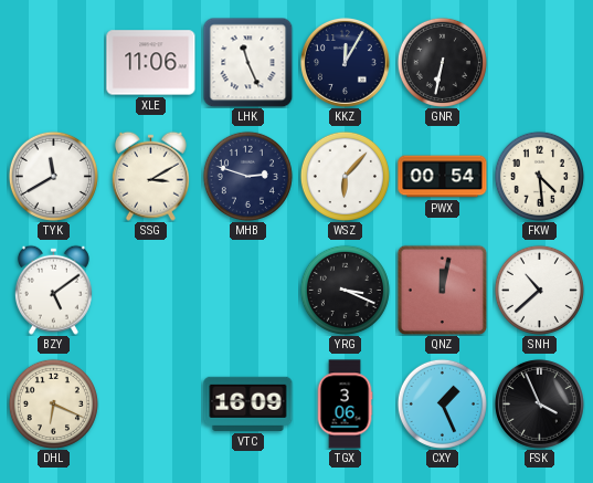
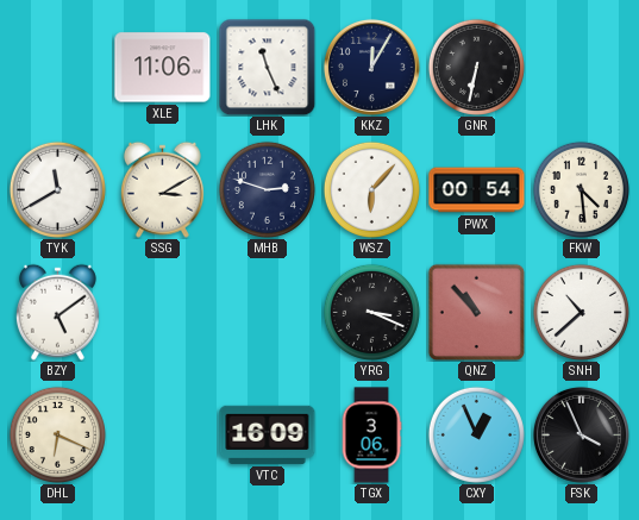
QNZ: 12:02 -> 10:53
CXY: 1:26 -> 12:56
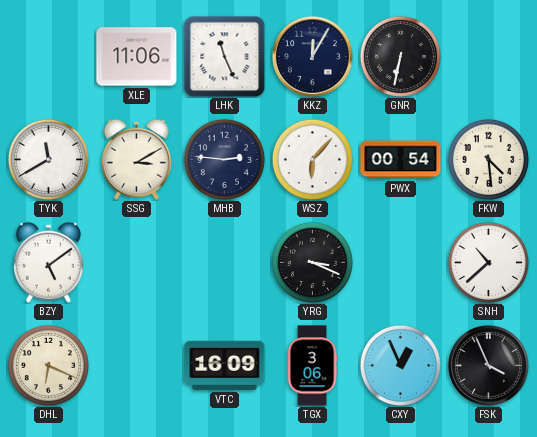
MHB: 2:48 -> 2:46
QNZ: 10:53 -> none
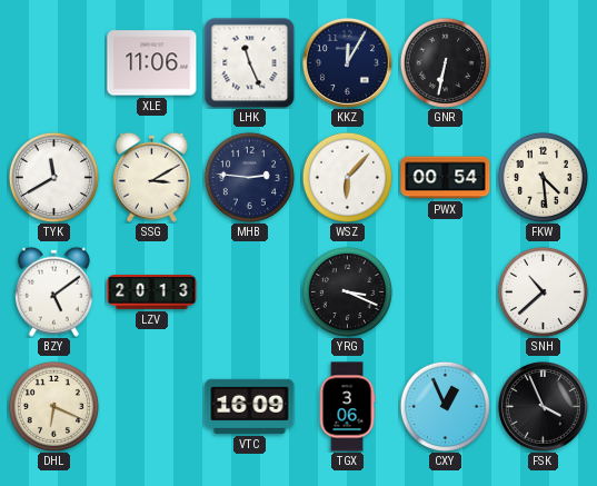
LZV: none -> 20:13
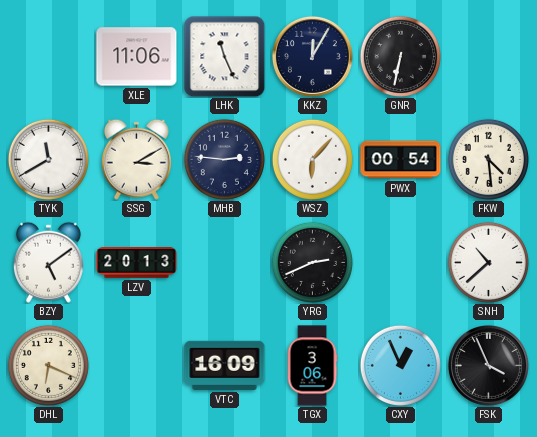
YRG: 3:19 -> 2:41
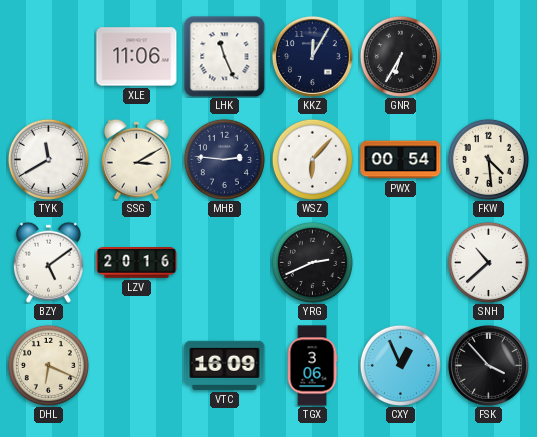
GNR: 6:32 -> 6:35
LZV: 20:13 -> 20:16
FSK: 3:56 -> 3:53
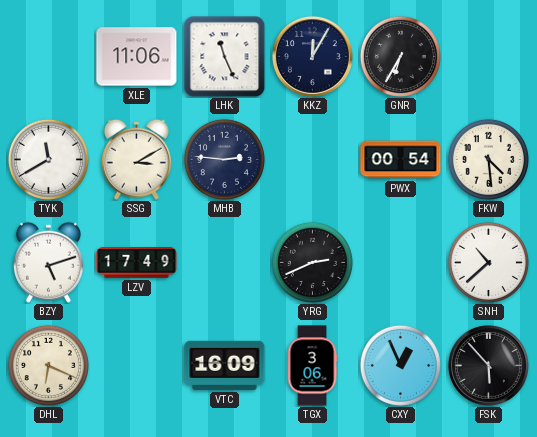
WSZ: 6:07 -> none
BZY: 5:09 -> 5:12
LZV: 20:16 -> 17:49
FSK: 3:53 -> 5:53
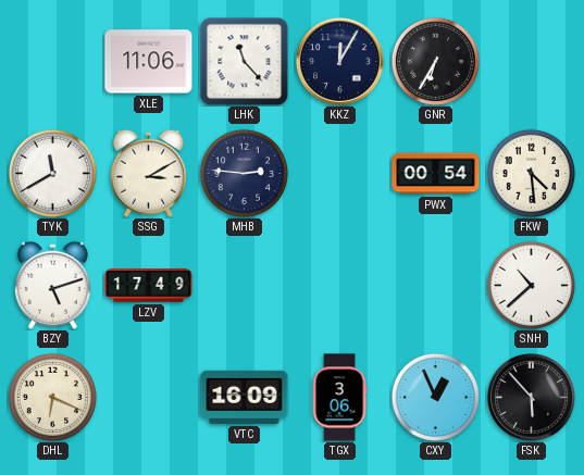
LHK: 11:26 -> 11:23
YRG: 2:41 -> none
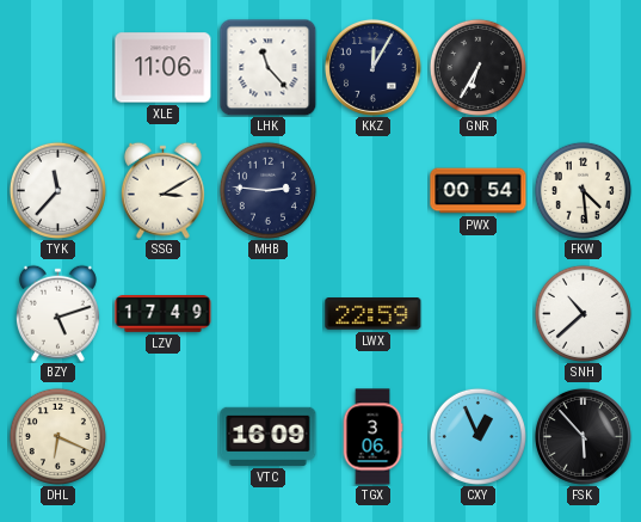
TYK: 11:40 -> 11:37
LWX: none -> 22:59
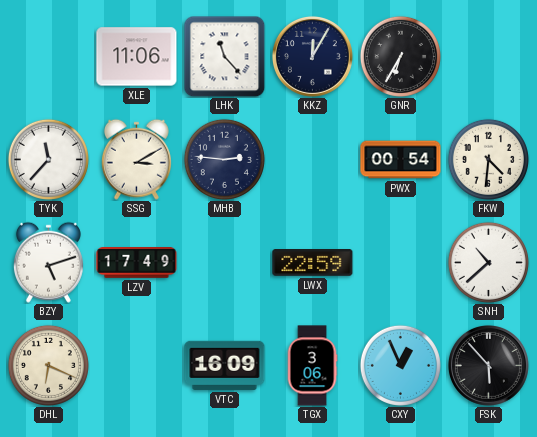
FKW: 4:29 -> 4:31
